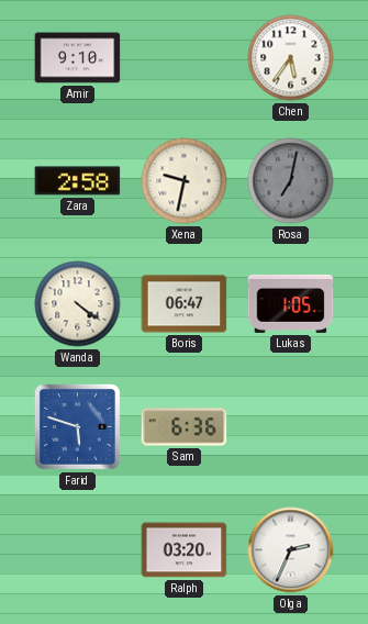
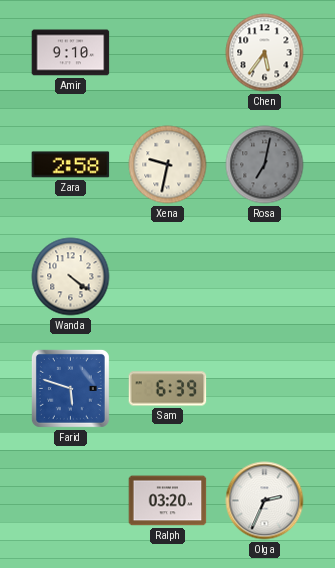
Boris: 06:47 -> none
Lukas: 1:05 -> none
Sam: 6:36 -> 6:39
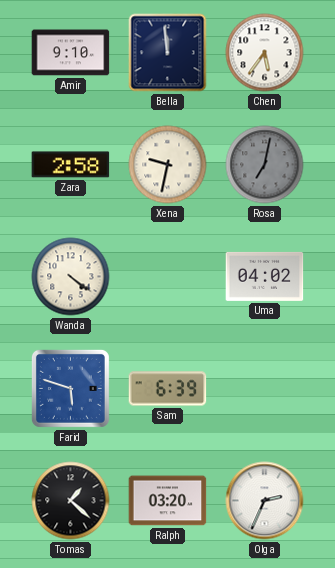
Bella: none -> 11:59
Uma: none -> 04:02
Tomas: none -> 1:22
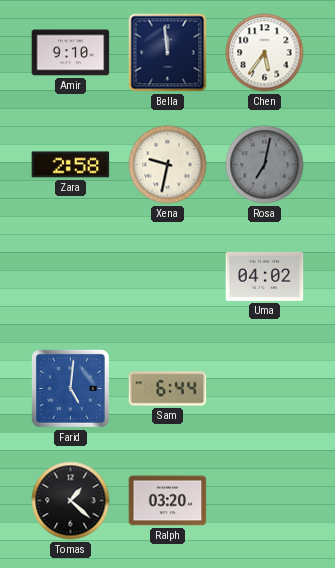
Wanda: 4:21 -> none
Farid: 5:48 -> 5:01
Sam: 6:39 -> 6:44
Olga: 2:34 -> none
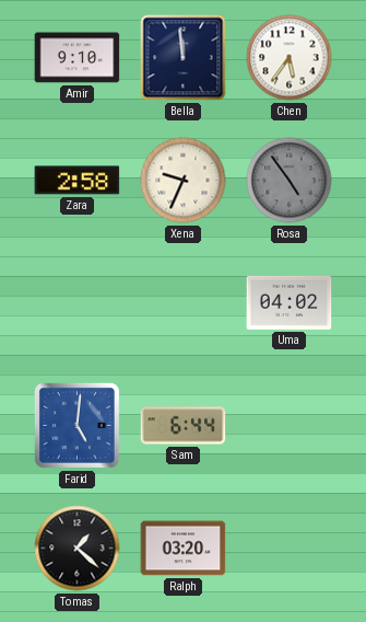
Xena: 9:32 -> 9:34
Rosa: 7:02 -> 4:54
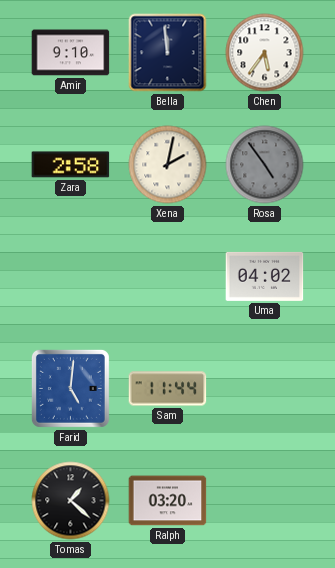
Xena: 9:34 -> 2:02
Sam: 6:44 -> 11:44
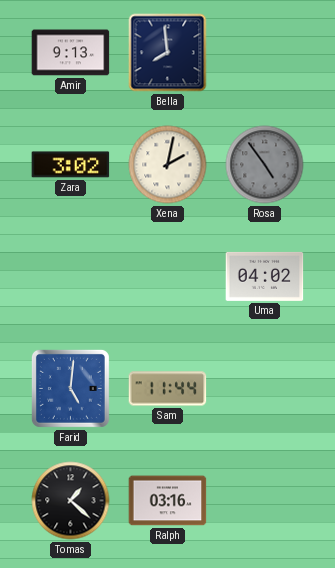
Amir: 9:10 -> 9:13
Bella: 11:59 -> 7:59
Chen: 5:36 -> none
Zara: 2:58 -> 3:02
Ralph: 03:20 -> 03:16
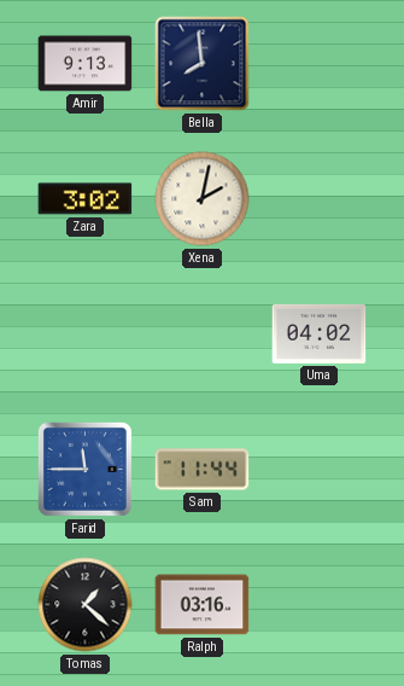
Rosa: 4:54 -> none
Farid: 5:01 -> 11:45
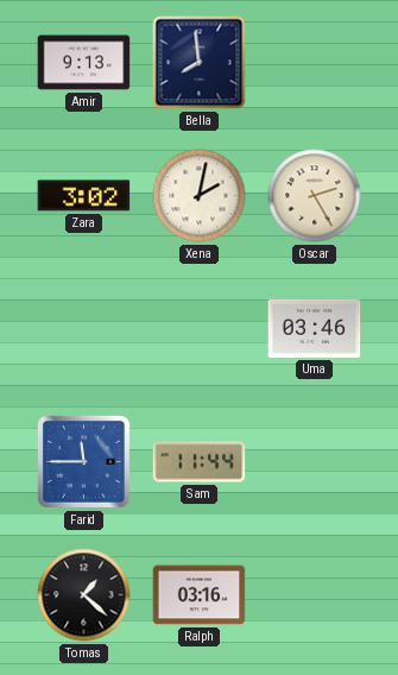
Oscar: none -> 2:25
Uma: 04:02 -> 03:46
